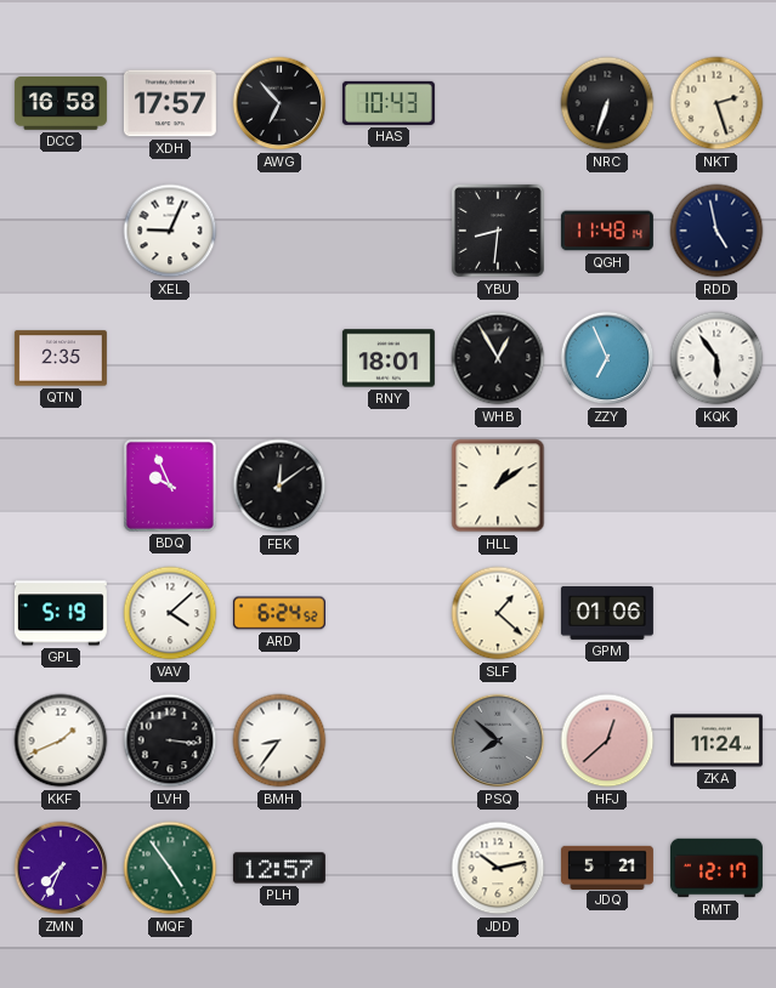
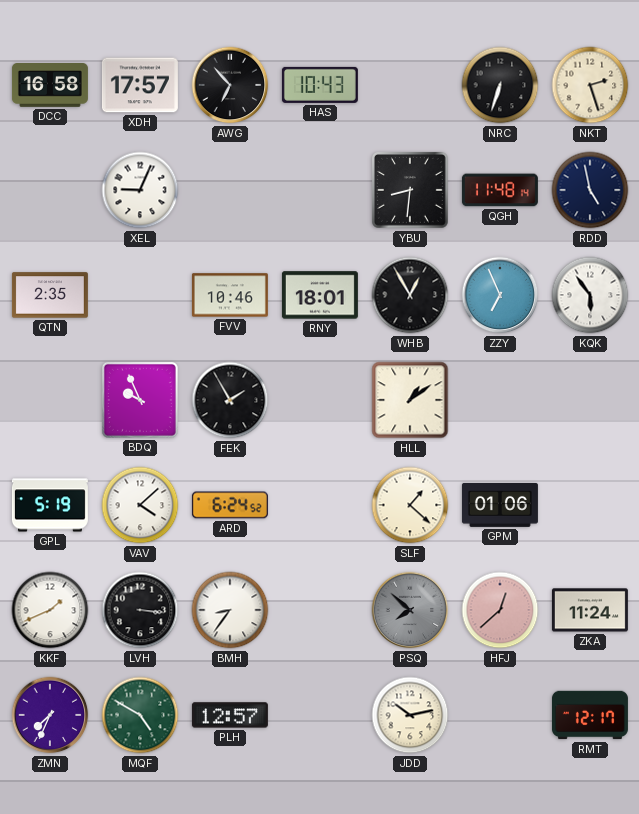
FVV: none -> 10:46
FEK: 12:09 -> 1:55
MQF: 4:54 -> 4:50
JDQ: 5:21 -> none
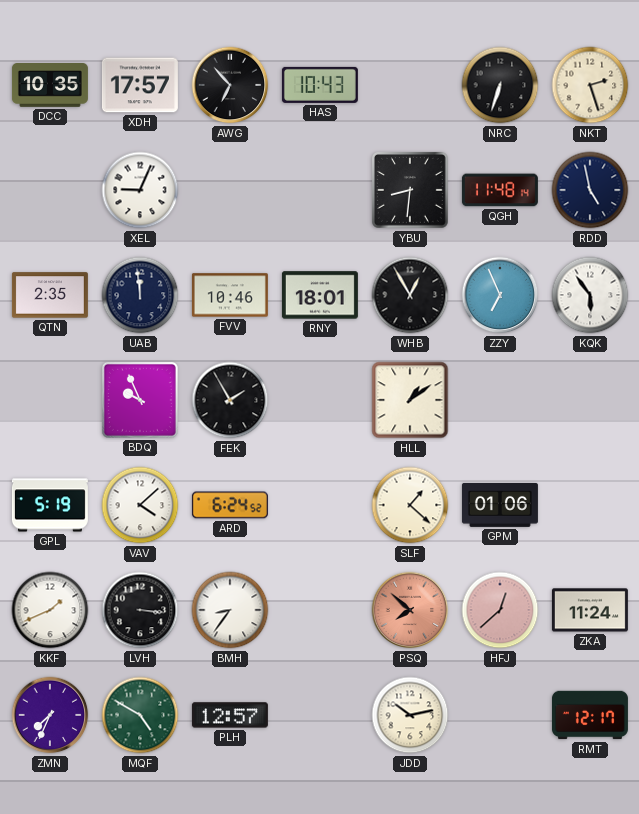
DCC: 16:58 -> 10:35
UAB: none -> 11:59
PSQ dial: grey -> salmon
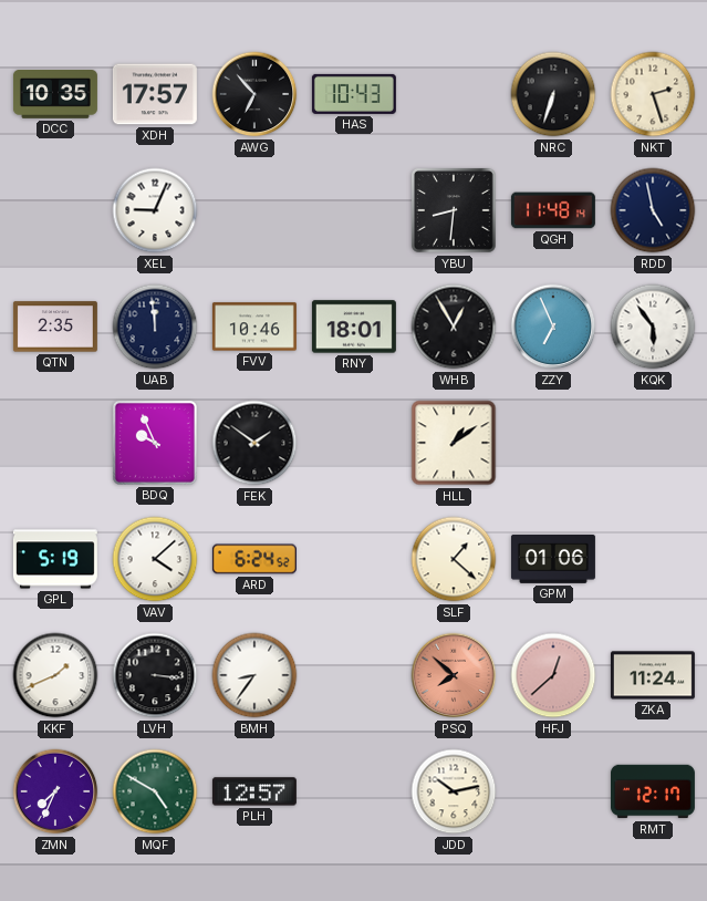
FEK: 1:55 -> 1:51
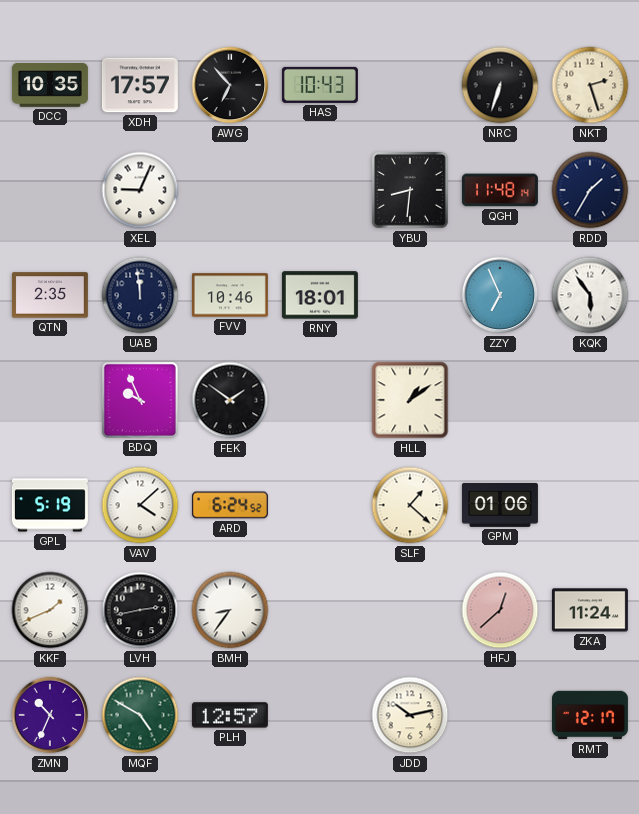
RDD: 4:58 -> 1:35
WHB: 12:55 -> none
LVH: 3:16 -> 2:43
PSQ: 7:52 -> none
ZMN: 7:34 -> 10:34
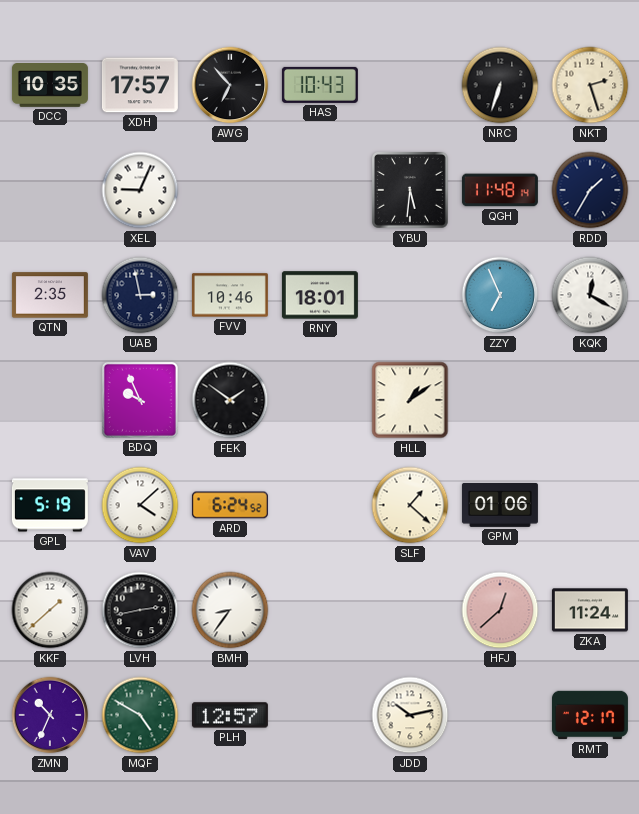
YBU: 8:31 -> 5:31
UAB: 11:59 -> 2:58
KQK: 5:54 -> 12:20
KKF: 1:41 -> 1:38
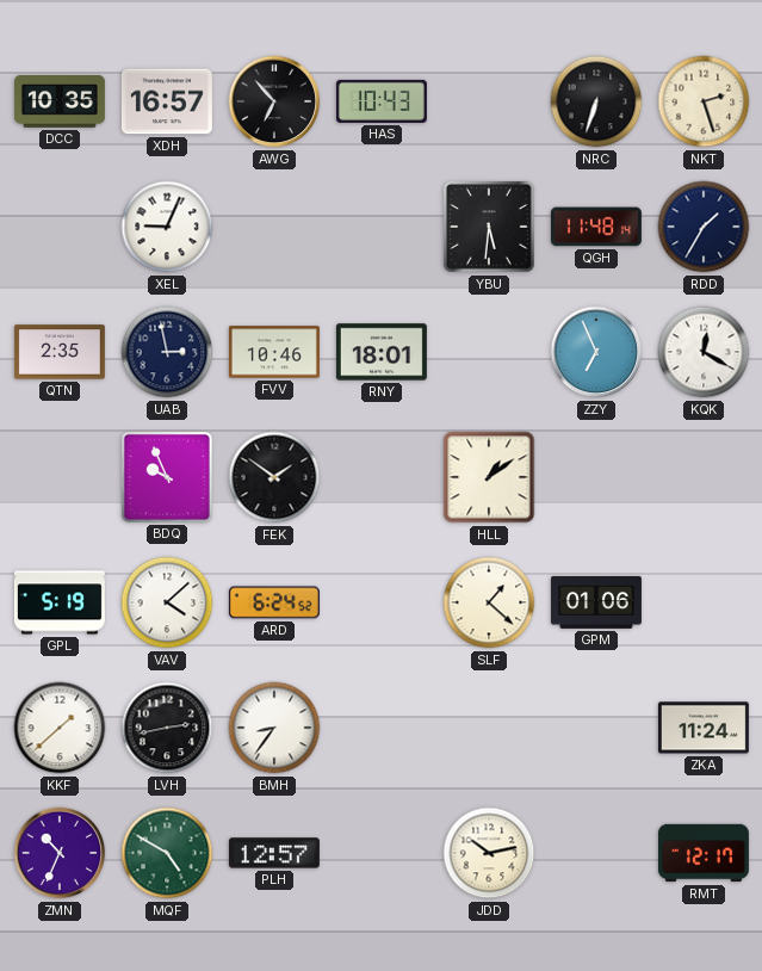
XDH: 17:57 -> 16:57
HFJ: 12:38 -> none
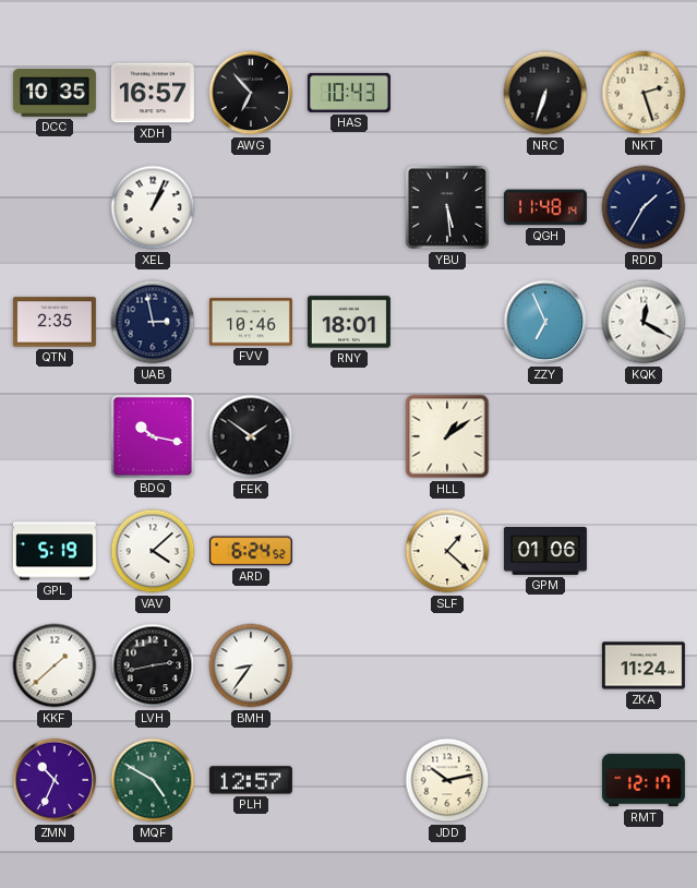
XEL: 9:04 -> 1:04
YBU: 5:31 -> 5:29
BDQ: 9:56 -> 10:17
